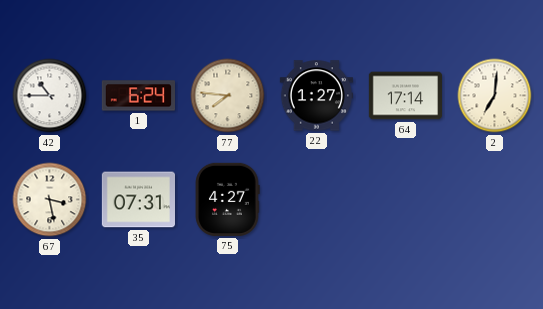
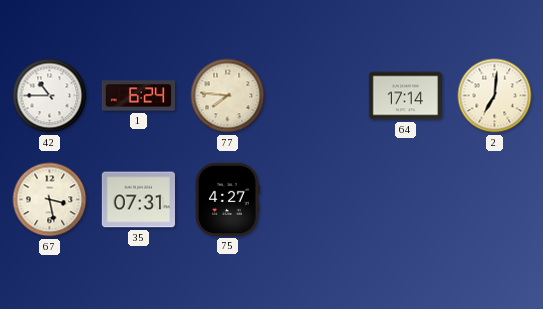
22: 1:27 -> none
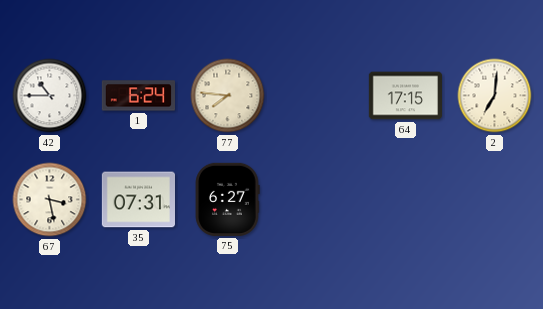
64: 17:14 -> 17:15
75: 4:27 -> 6:27
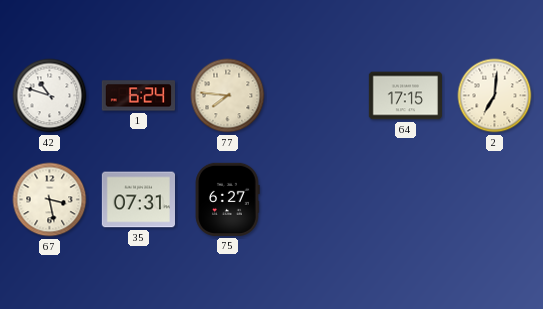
42: 10:45 -> 10:48
